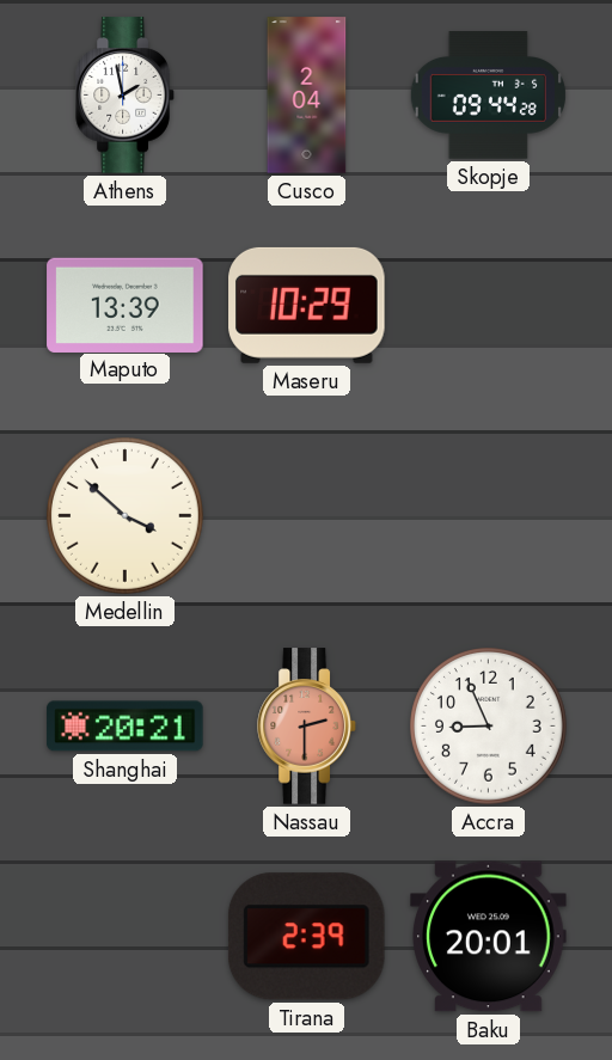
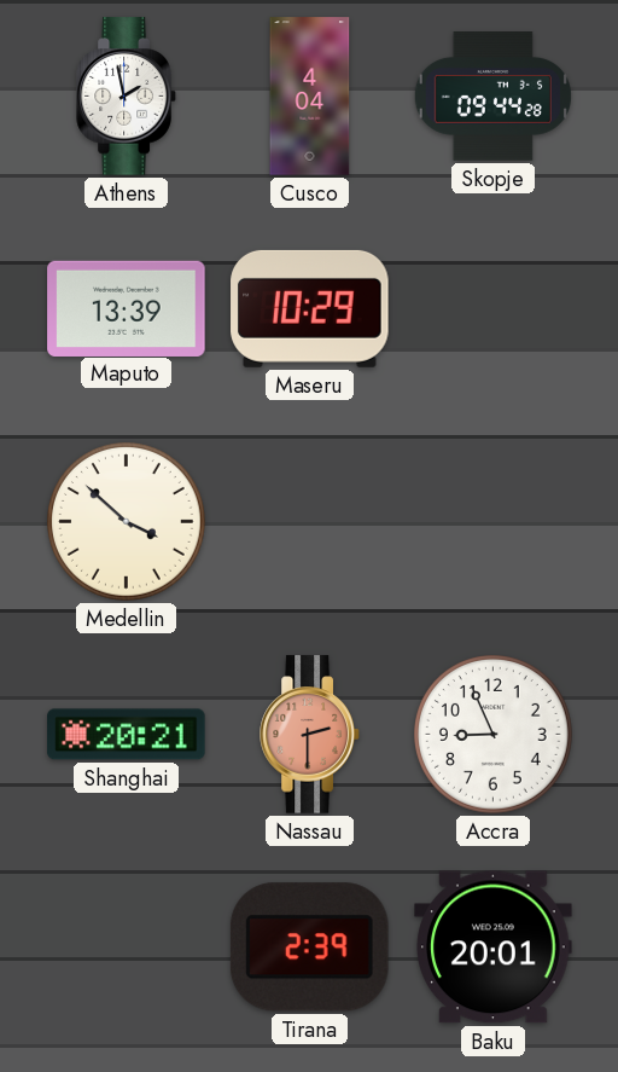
Cusco: 2:04 -> 4:04
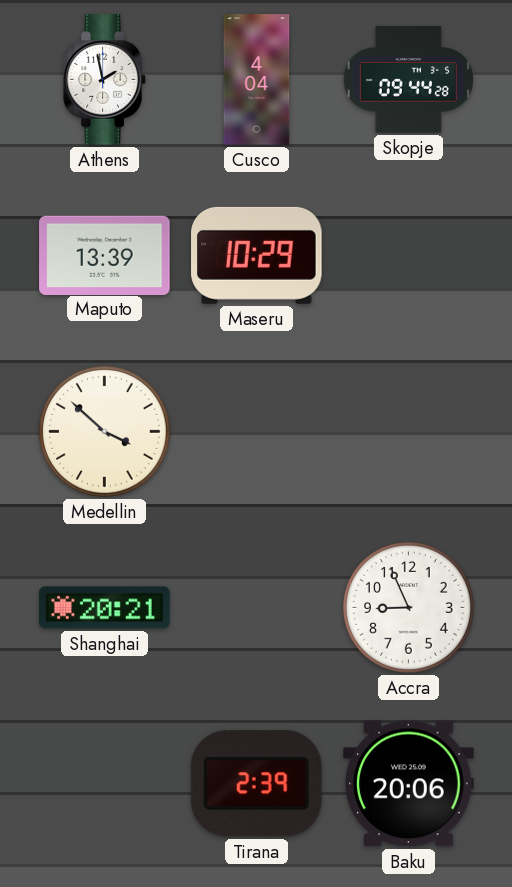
Nassau: 2:30 -> none
Baku: 20:01 -> 20:06
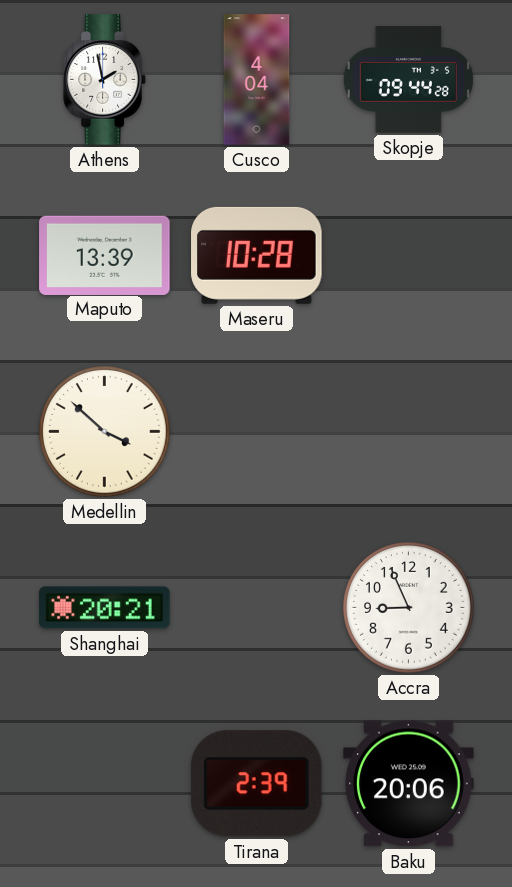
Maseru: 10:29 -> 10:28
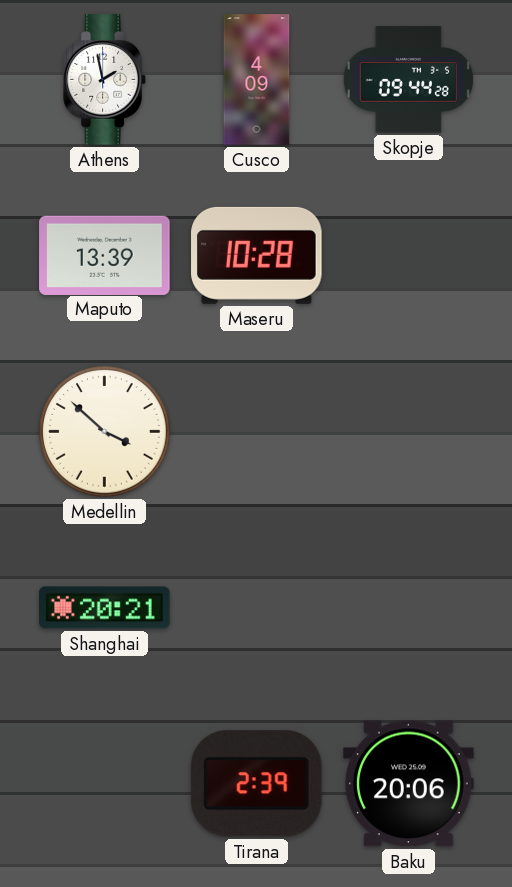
Cusco: 4:04 -> 4:09
Accra: 8:56 -> none
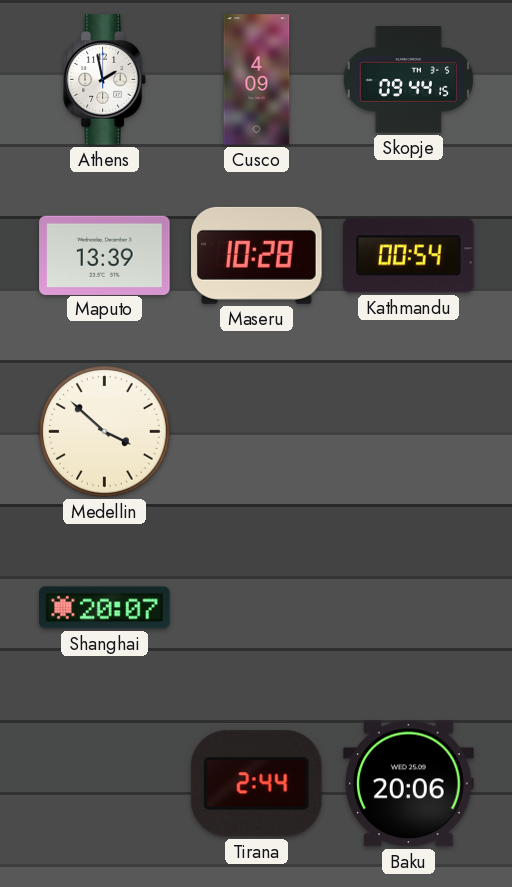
Skopje: 09:44:28 -> 09:44:15
Kathmandu: none -> 00:54
Shanghai: 20:21 -> 20:07
Tirana: 2:39 -> 2:44
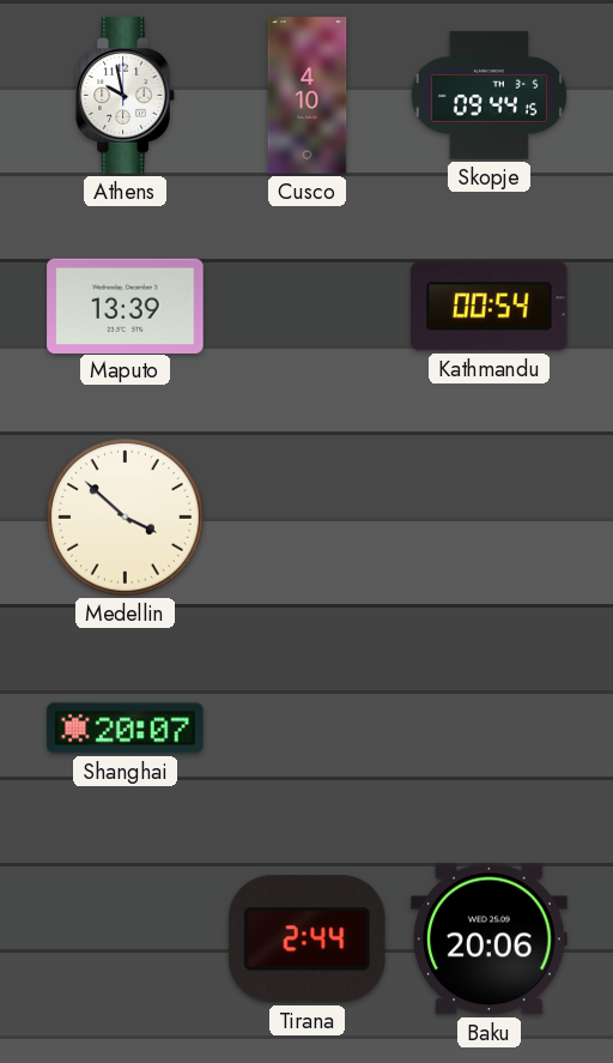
Athens: 1:58 -> 9:58
Cusco: 4:09 -> 4:10
Maseru: 10:28 -> none
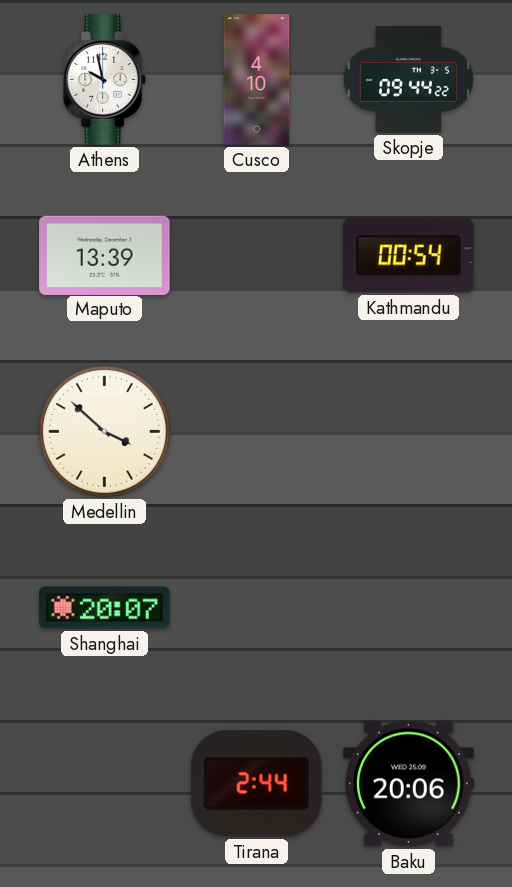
Skopje: 09:44:15 -> 09:44:22
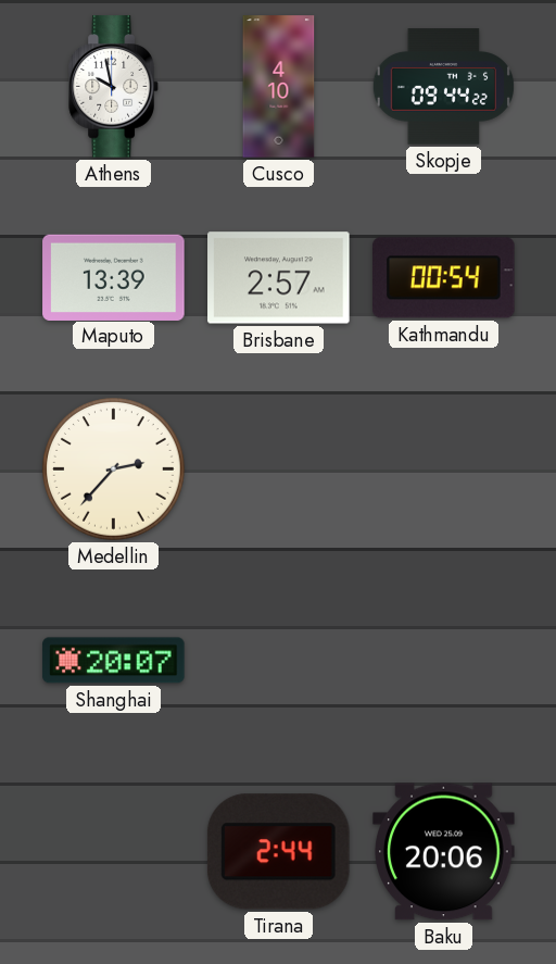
Brisbane: none -> 2:57
Medellin: 3:52 -> 2:37
